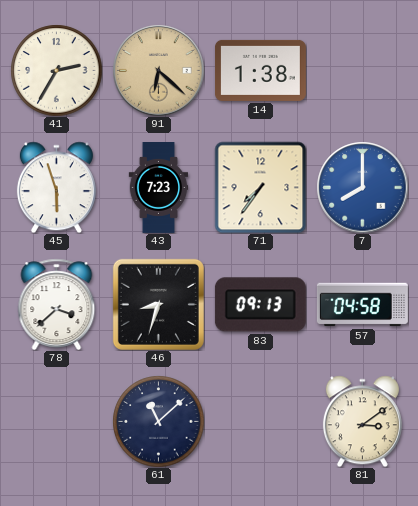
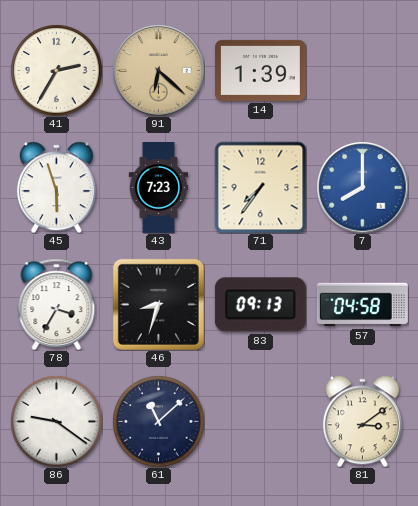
14: 1:38 -> 1:39
78: 3:38 -> 3:35
86: none -> 9:21
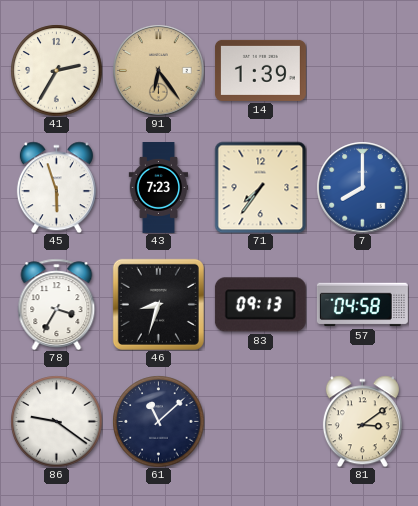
91: 6:22 -> 6:24
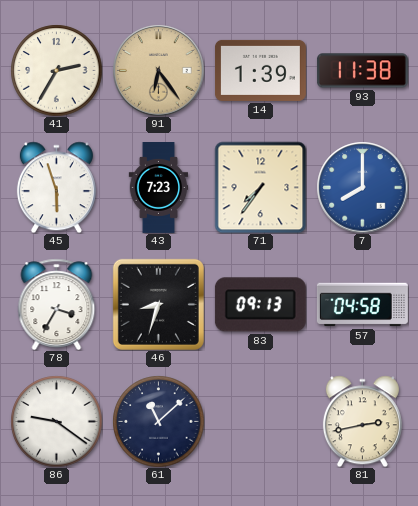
93: none -> 11:38
81: 3:09 -> 2:43
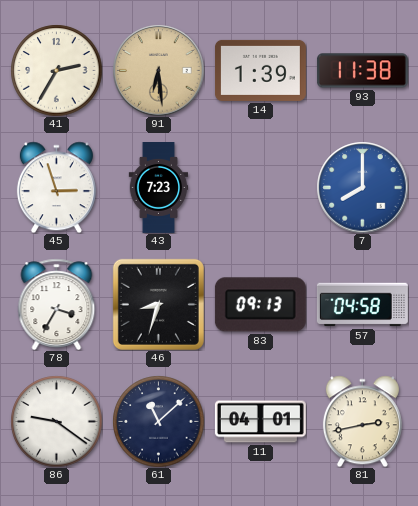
91: 6:24 -> 6:29
45: 5:57 -> 2:57
71: 7:36 -> none
11: none -> 04:01
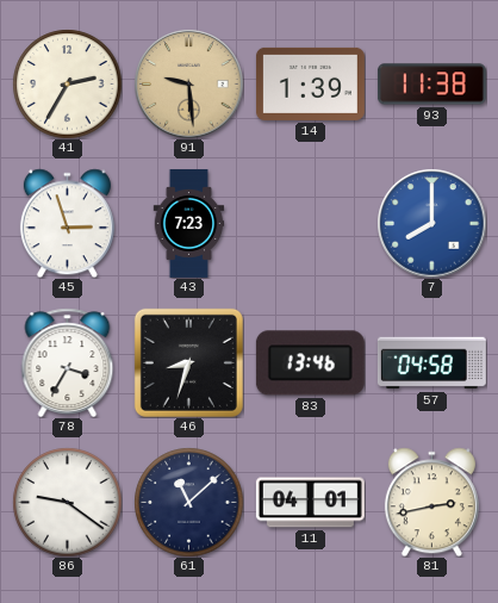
91: 6:29 -> 9:29
83: 09:13 -> 13:46
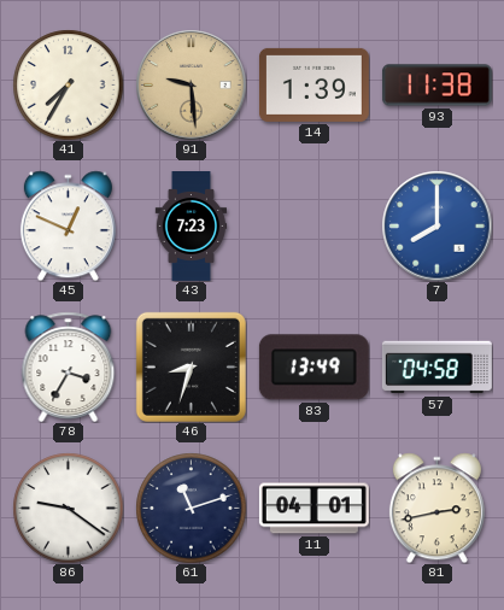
41: 2:35 -> 7:35
45: 2:57 -> 12:49
83: 13:46 -> 13:49
61: 11:08 -> 11:12
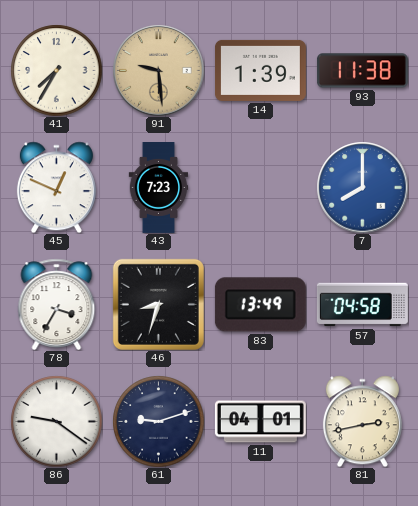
61: 11:12 -> 9:12
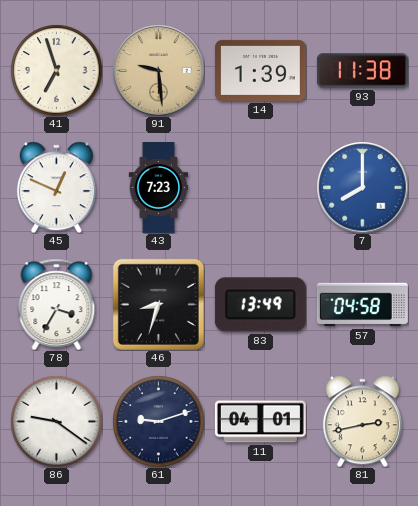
41: 7:35 -> 6:57
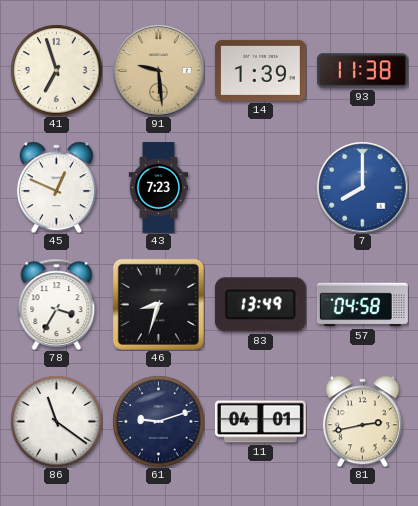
86: 9:21 -> 11:21
